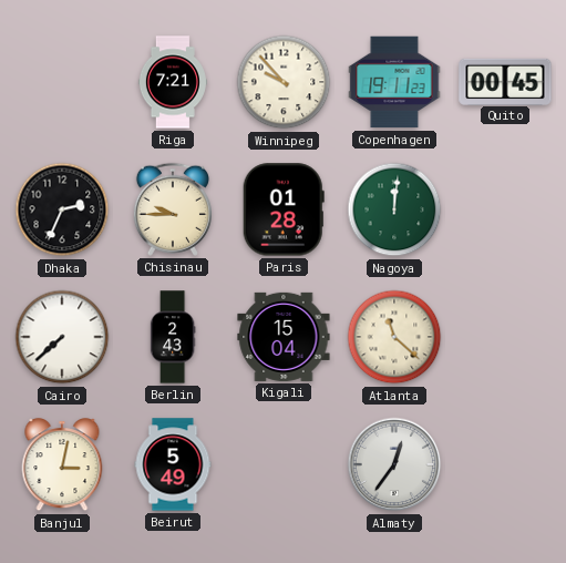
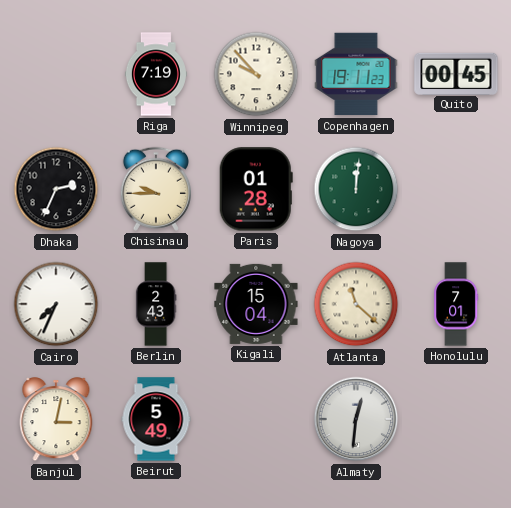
Riga: 7:21 -> 7:19
Cairo: 7:38 -> 7:34
Honolulu: none -> 7:01
Almaty: 12:36 -> 12:31
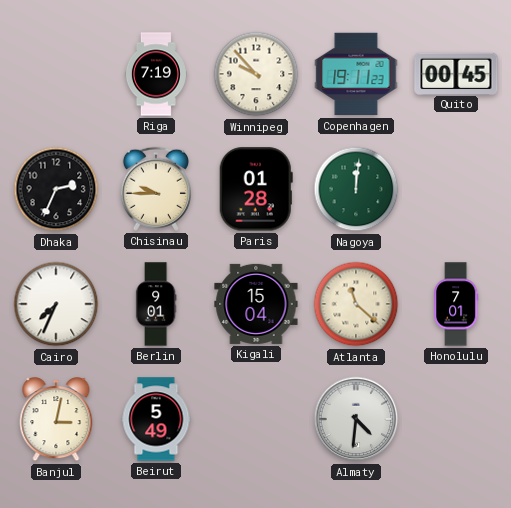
Berlin: 2:43 -> 9:01
Almaty: 12:31 -> 4:31
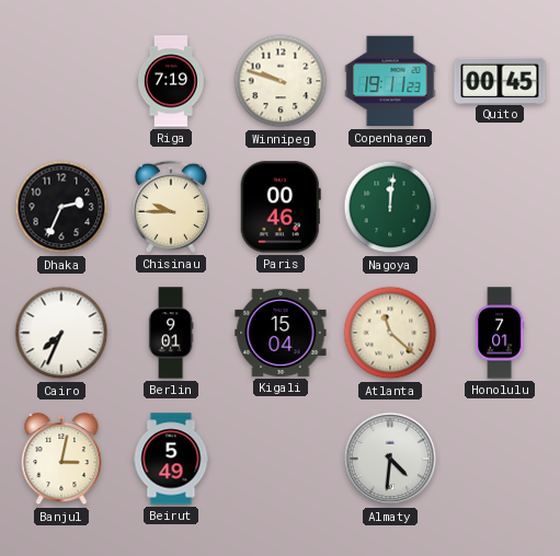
Winnipeg: 9:53 -> 9:48
Paris: 01:28 -> 00:46
